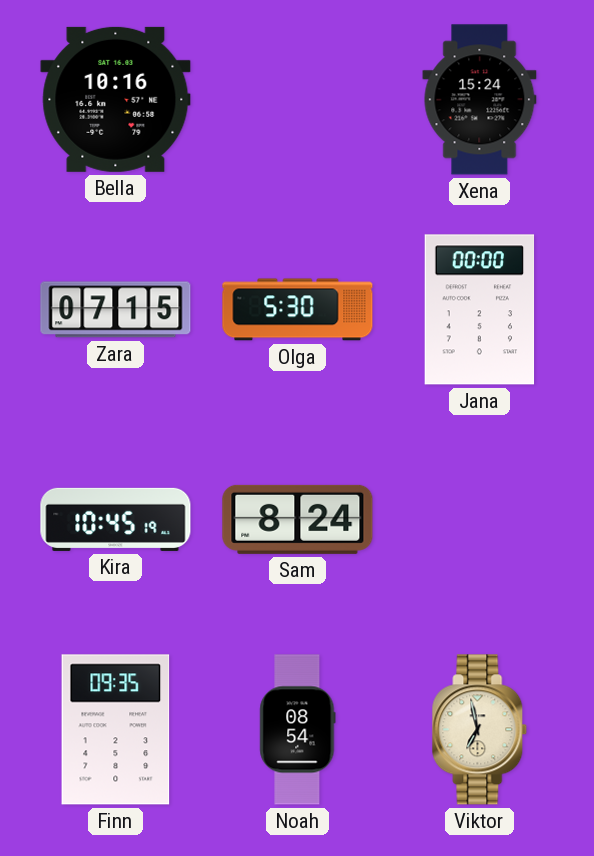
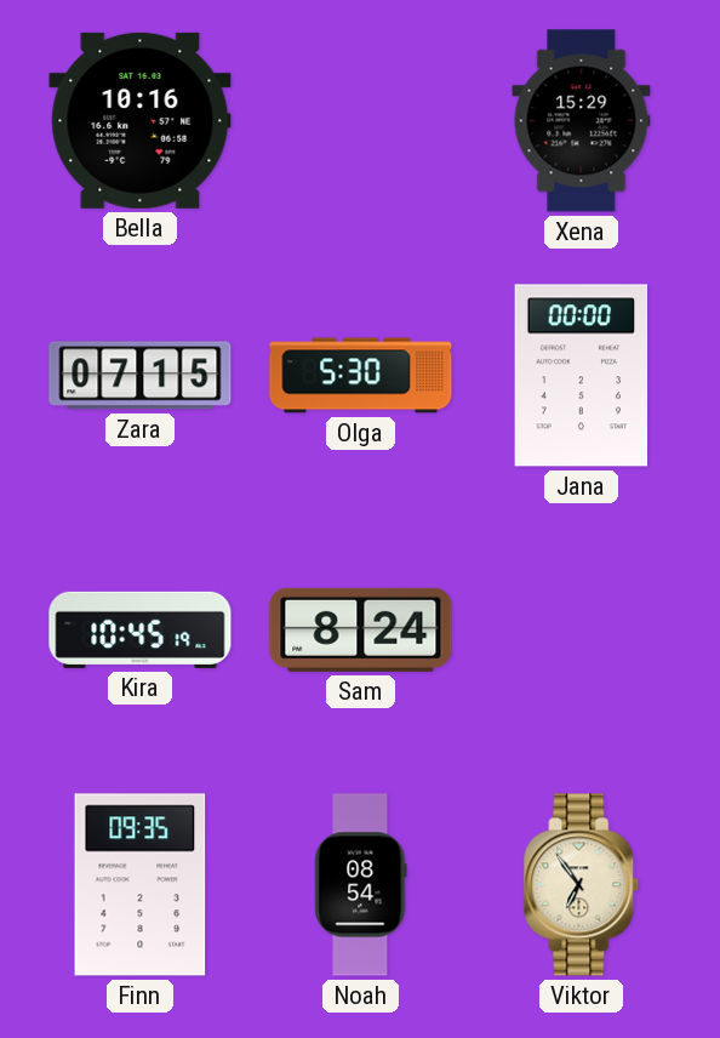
Xena: 15:24 -> 15:29
Viktor: 6:58 -> 6:54
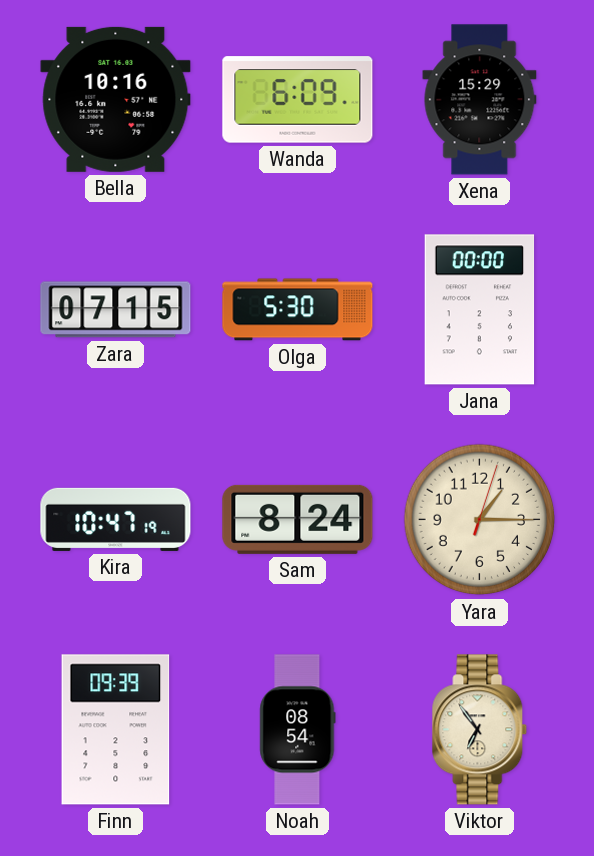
Wanda: none -> 6:09
Kira: 10:45 -> 10:47
Yara: none -> 1:15
Finn: 09:35 -> 09:39
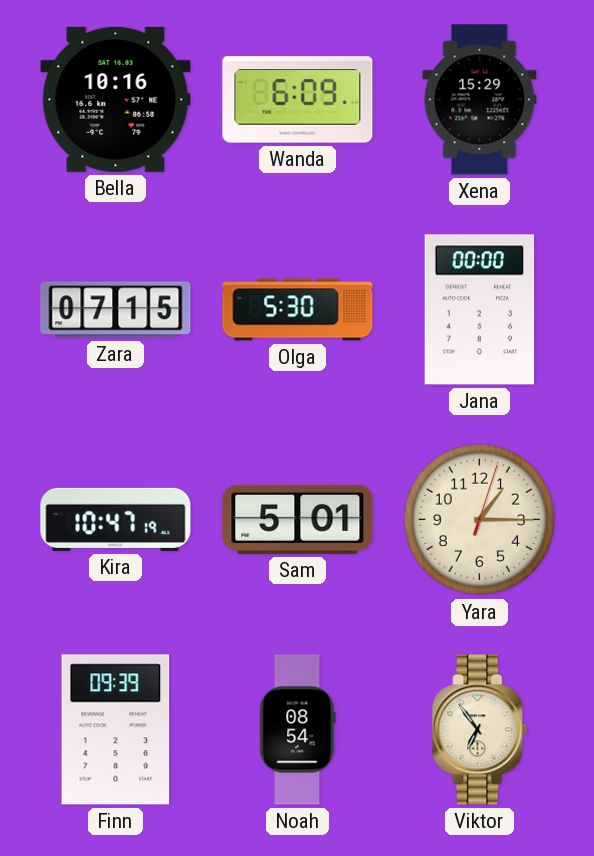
Sam: 8:24 -> 5:01
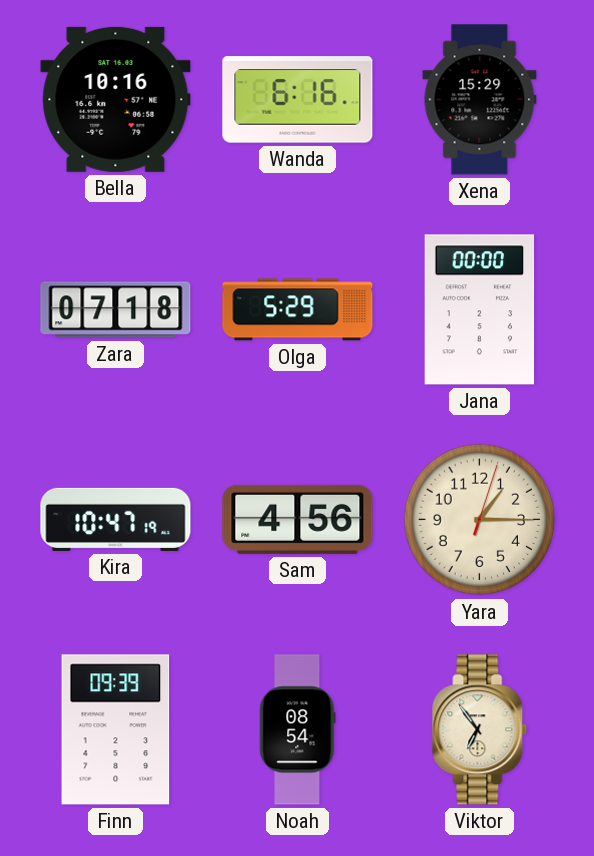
Wanda: 6:09 -> 6:16
Zara: 07:15 -> 07:18
Olga: 5:30 -> 5:29
Sam: 5:01 -> 4:56
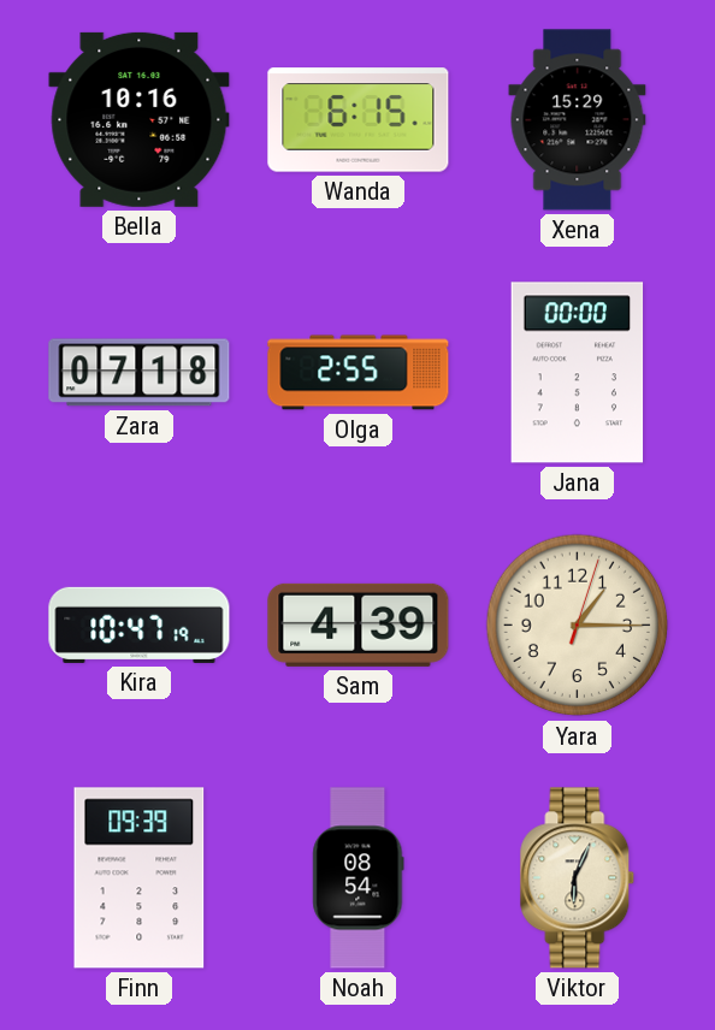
Wanda: 6:16 -> 6:15
Olga: 5:29 -> 2:55
Sam: 4:56 -> 4:39
Viktor: 6:54 -> 6:04
